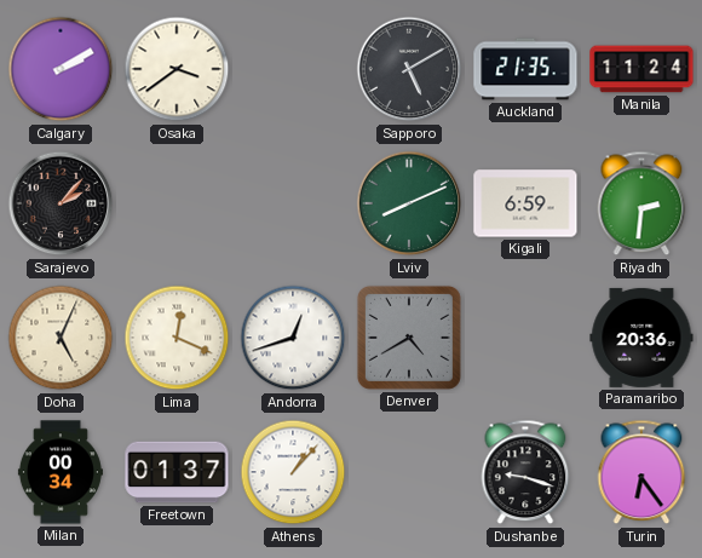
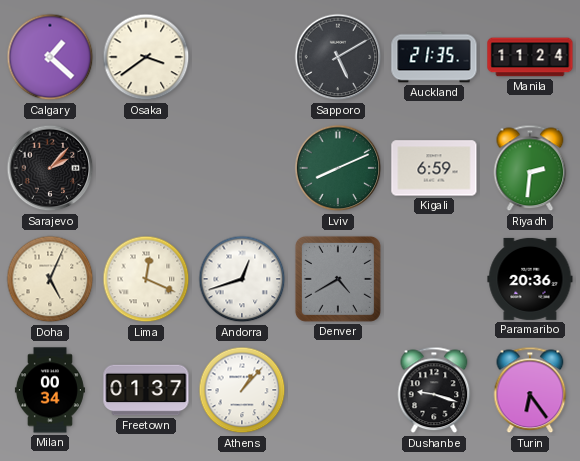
Calgary: 2:10 -> 1:22
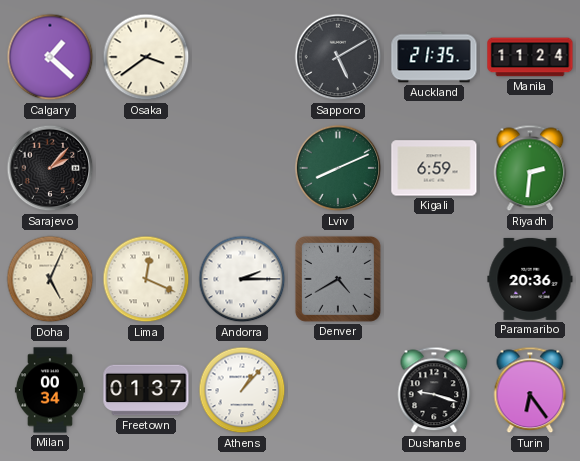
Andorra: 12:42 -> 2:15
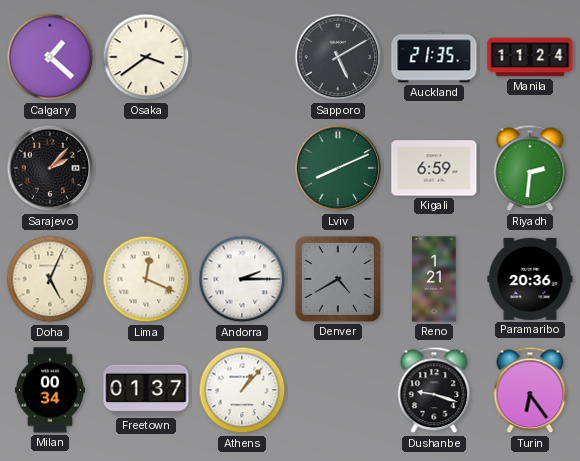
Reno: none -> 1:21
